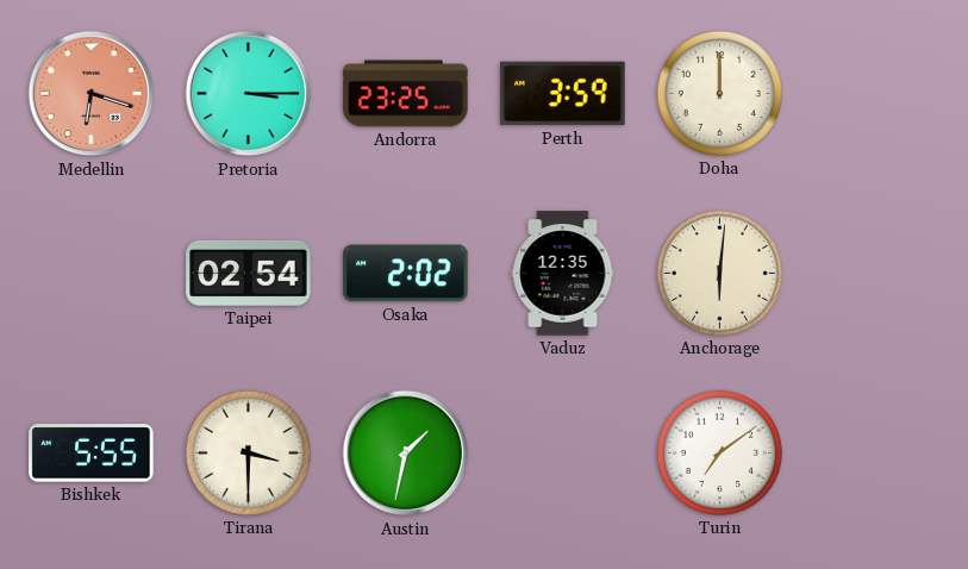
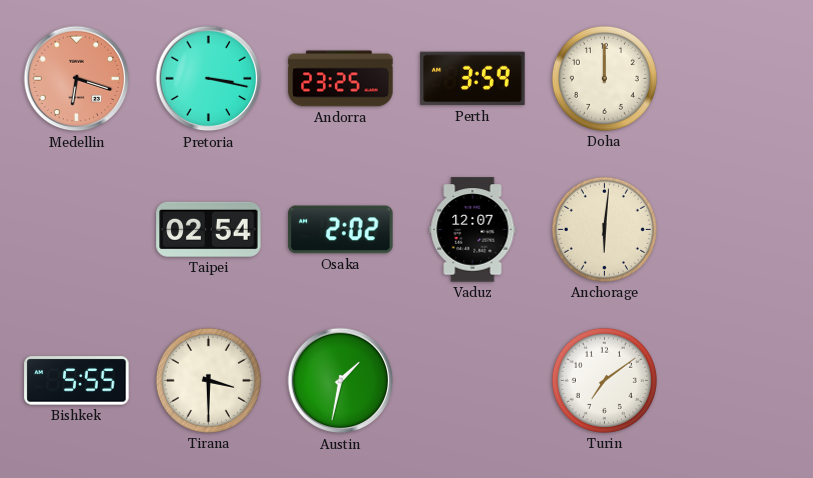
Pretoria: 3:15 -> 3:17
Vaduz: 12:35 -> 12:07
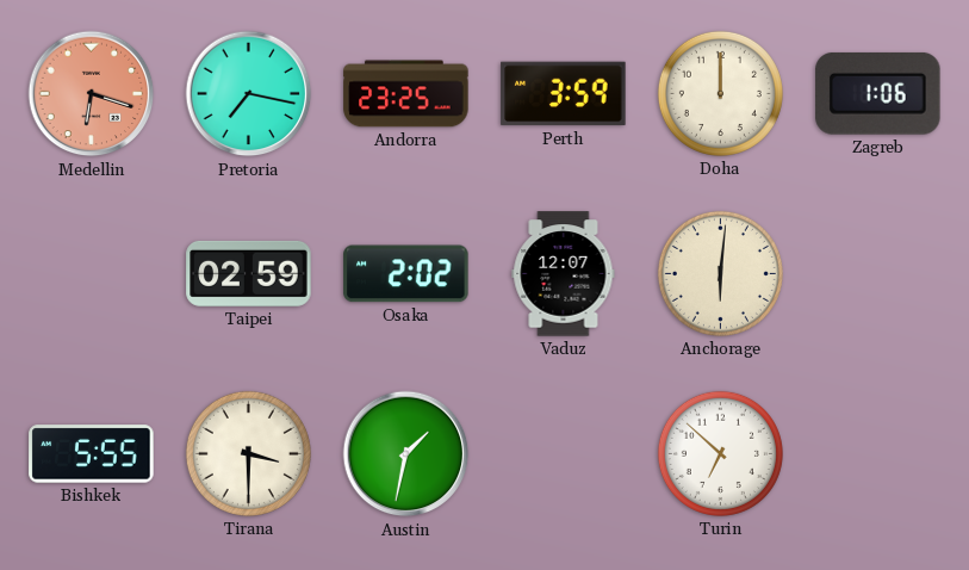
Pretoria: 3:17 -> 7:17
Zagreb: none -> 1:06
Taipei: 02:54 -> 02:59
Turin: 7:09 -> 6:52
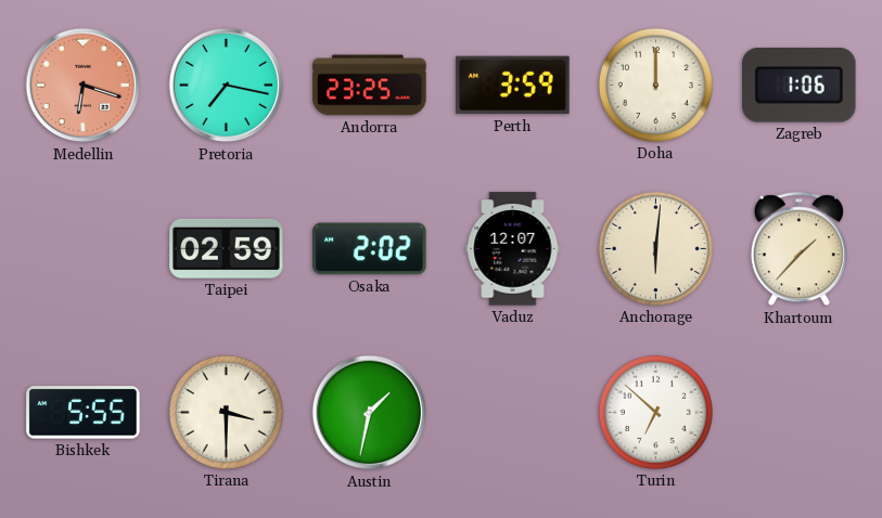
Khartoum: none -> 1:37
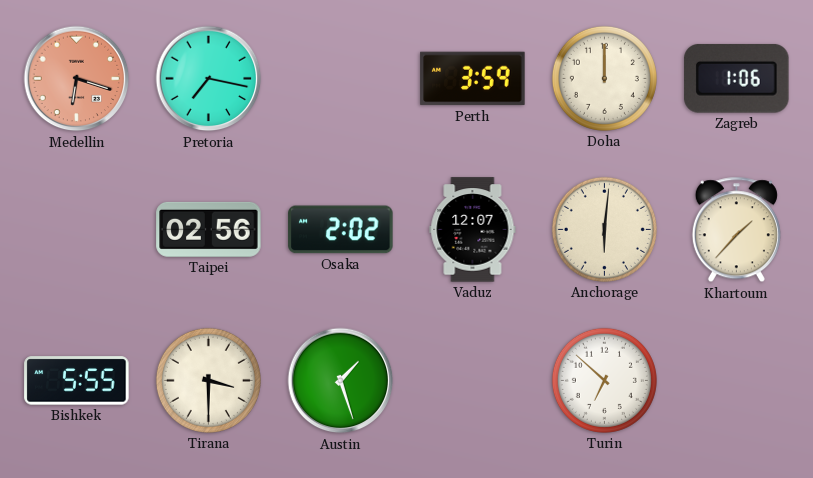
Andorra: 23:25 -> none
Taipei: 02:59 -> 02:56
Austin: 1:32 -> 1:27
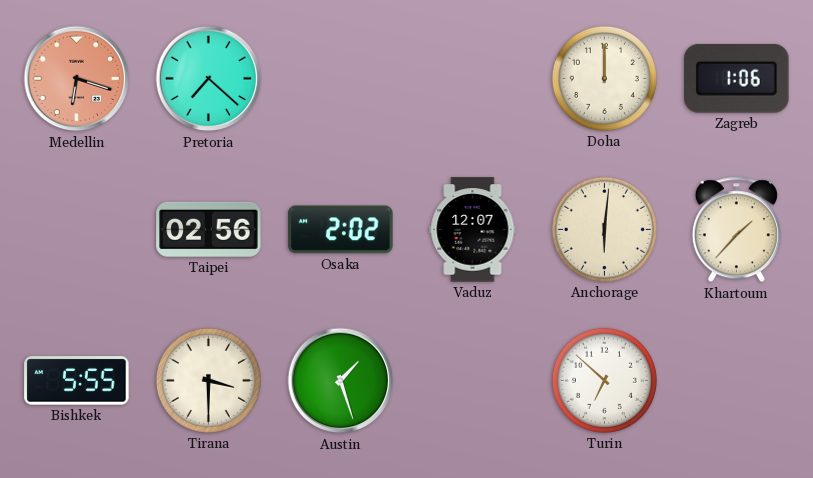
Pretoria: 7:17 -> 7:22
Perth: 3:59 -> none
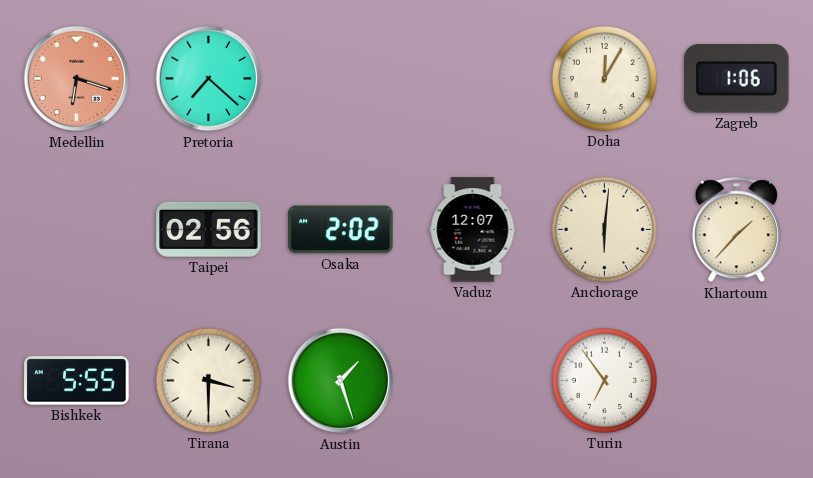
Doha: 12:00 -> 12:05
Turin: 6:52 -> 6:54
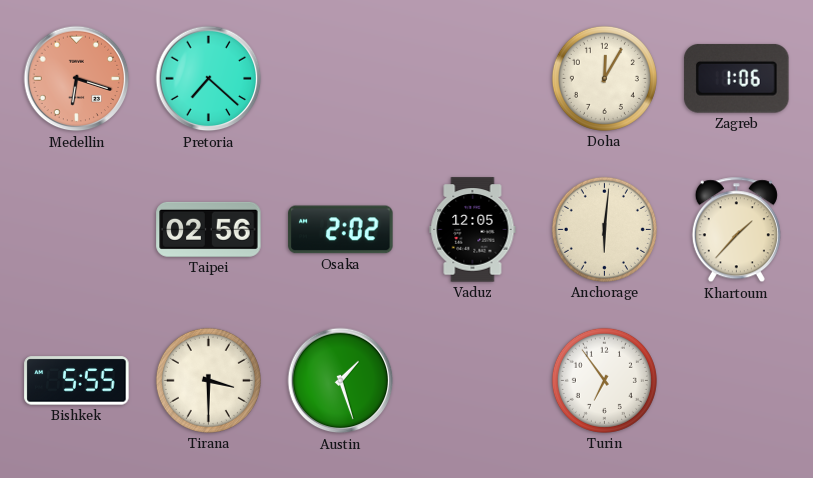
Vaduz: 12:07 -> 12:05
